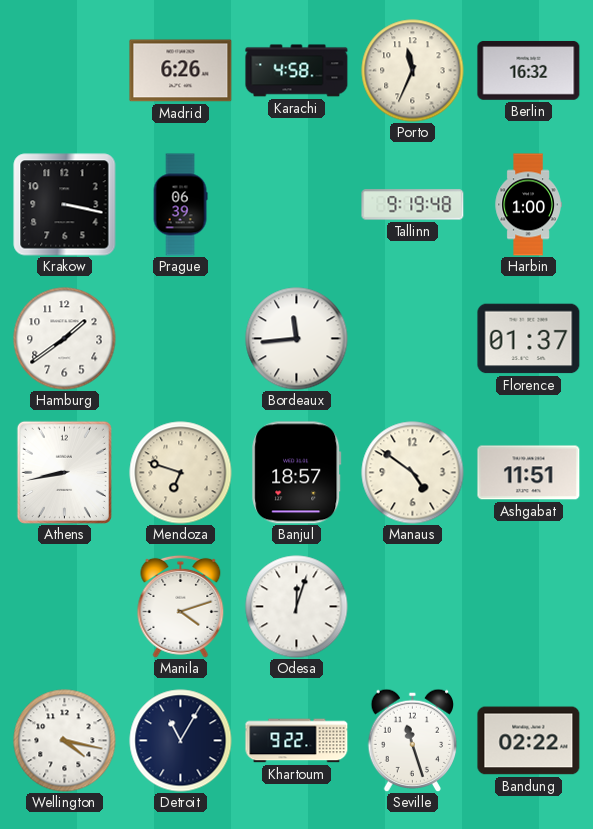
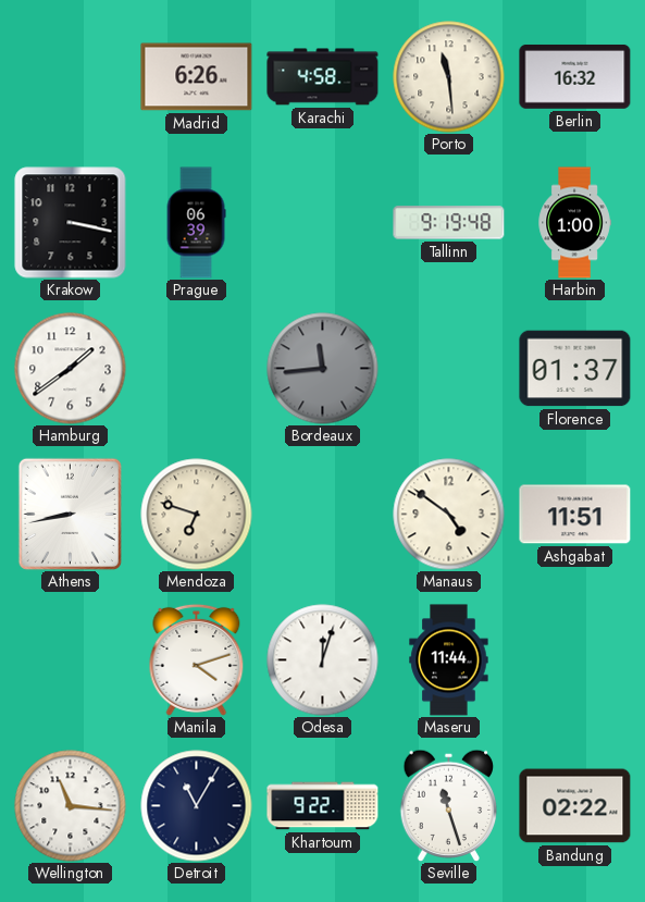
Porto: 11:34 -> 11:29
Bordeaux dial: white -> grey
Banjul: 18:57 -> none
Maseru: none -> 11:44
Wellington: 4:17 -> 11:16
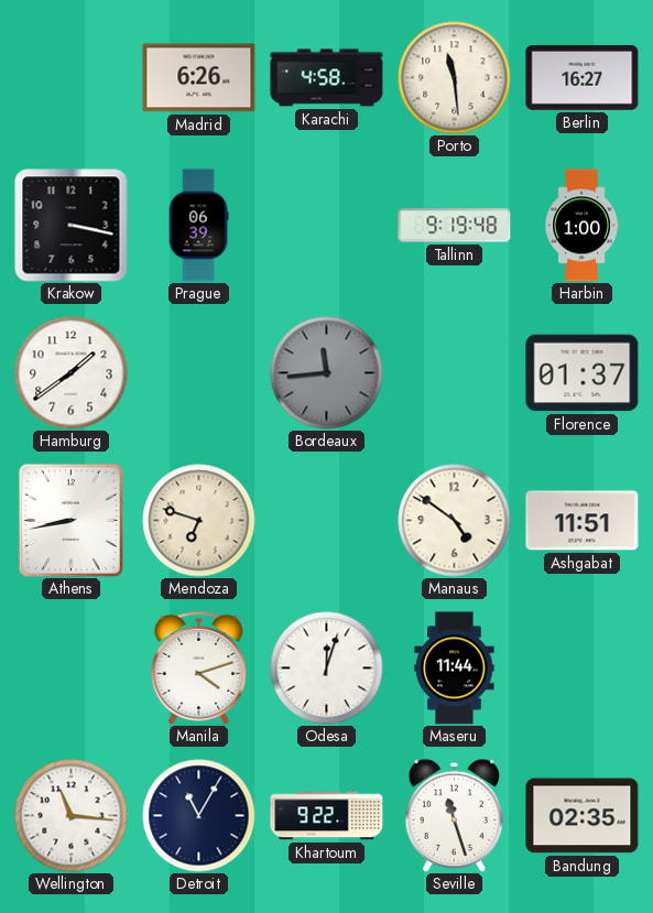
Berlin: 16:32 -> 16:27
Bandung: 02:22 -> 02:35
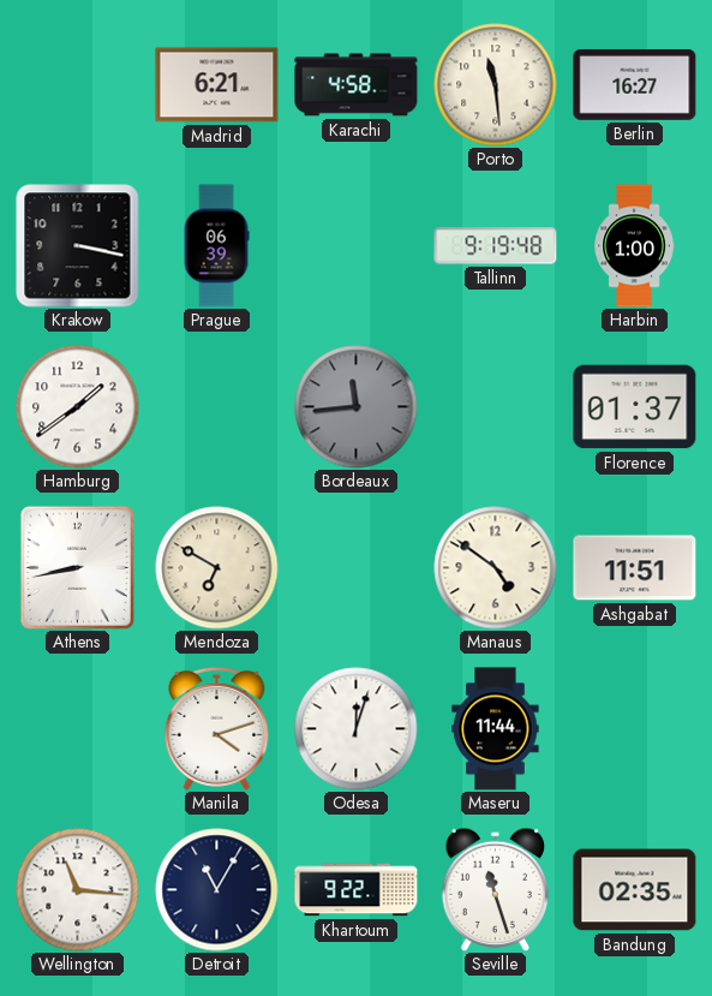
Madrid: 6:26 -> 6:21
Mendoza: 6:48 -> 6:50
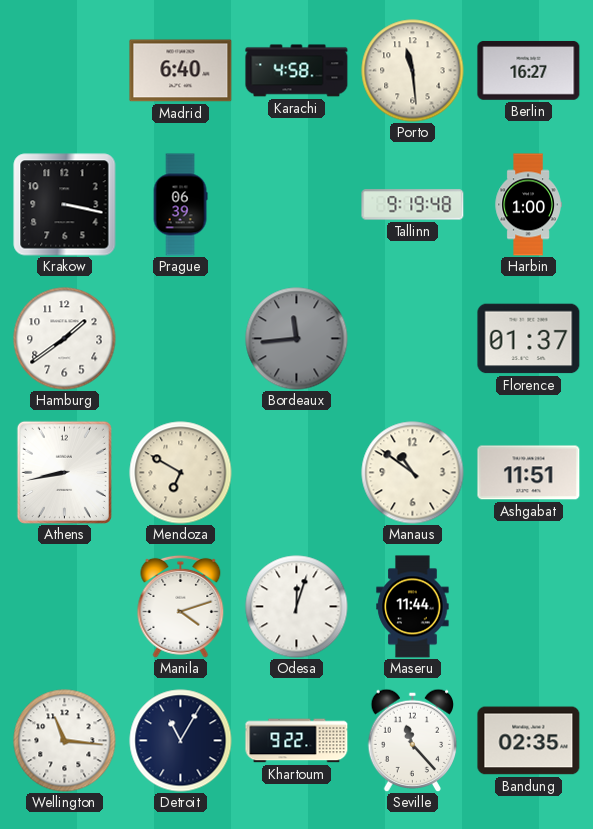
Madrid: 6:21 -> 6:40
Manaus: 4:51 -> 10:51
Seville: 11:27 -> 11:23
